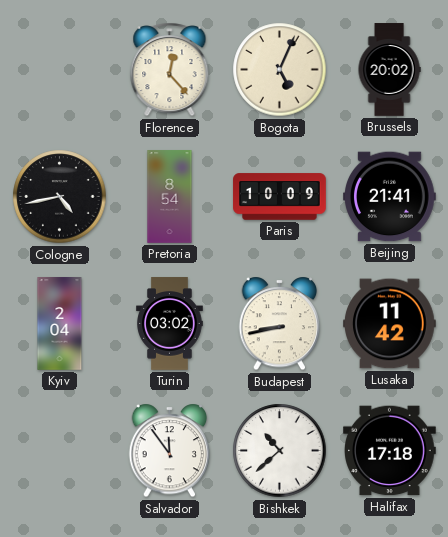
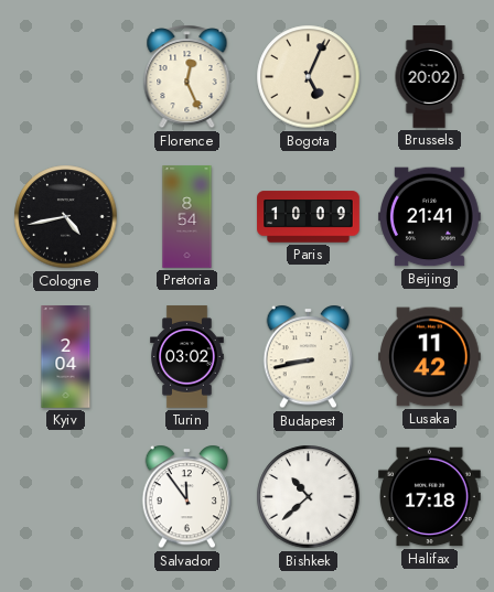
Florence: 12:23 -> 12:26
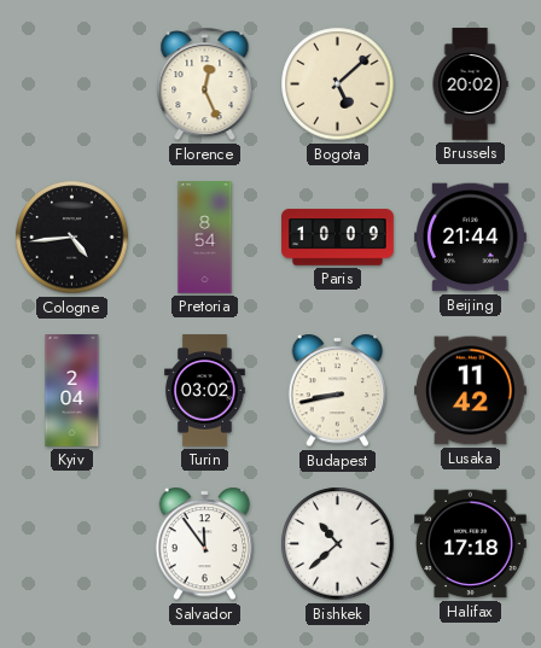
Bogota: 5:04 -> 5:08
Cologne: 4:43 -> 4:44
Beijing: 21:41 -> 21:44
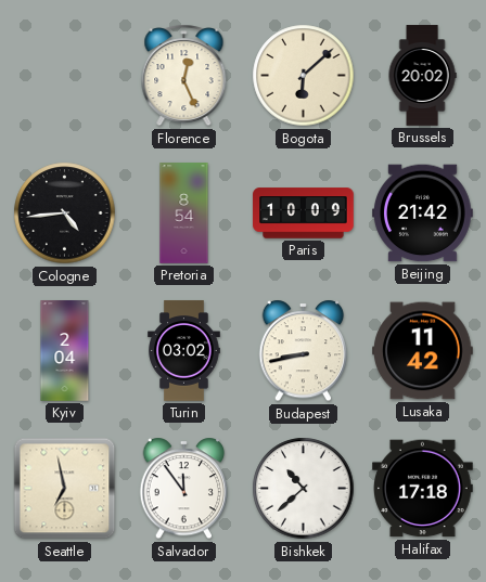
Bogota: 5:08 -> 6:08
Beijing: 21:44 -> 21:42
Seattle: none -> 6:58
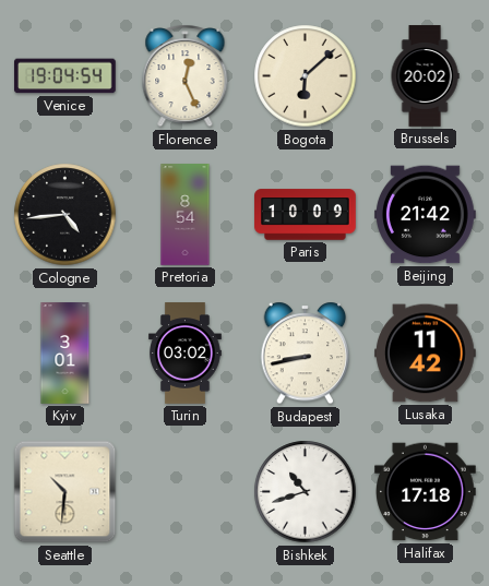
Venice: none -> 19:04
Kyiv: 2:04 -> 3:01
Seattle: 6:58 -> 10:31
Salvador: 11:54 -> none
Bishkek: 10:38 -> 10:42
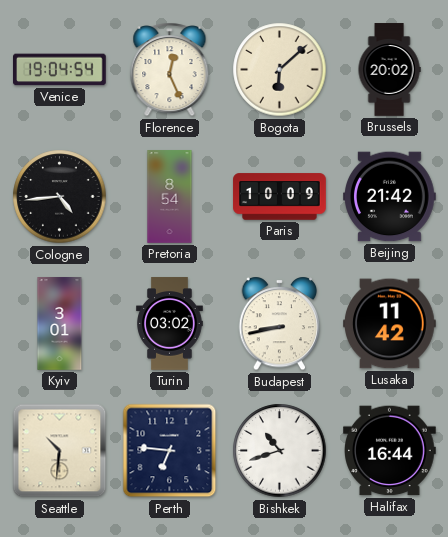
Perth: none -> 6:46
Halifax: 17:18 -> 16:44
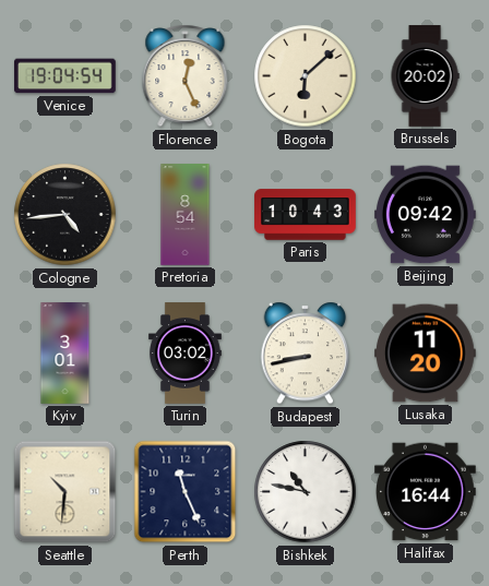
Paris: 10:09 -> 10:43
Beijing: 21:42 -> 09:42
Lusaka: 11:42 -> 11:20
Perth: 6:46 -> 11:26
Bishkek: 10:42 -> 10:47
